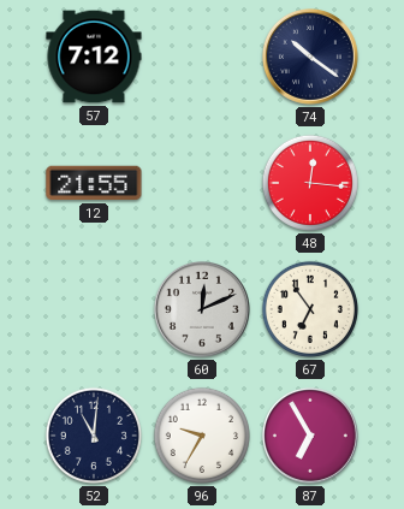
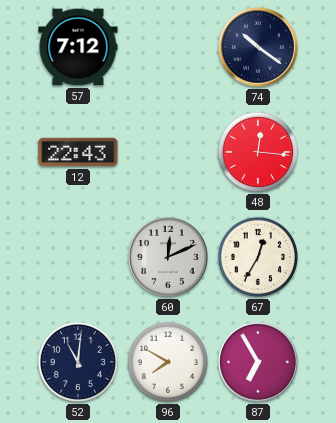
12: 21:55 -> 22:43
67: 6:54 -> 12:35
96: 9:35 -> 7:50
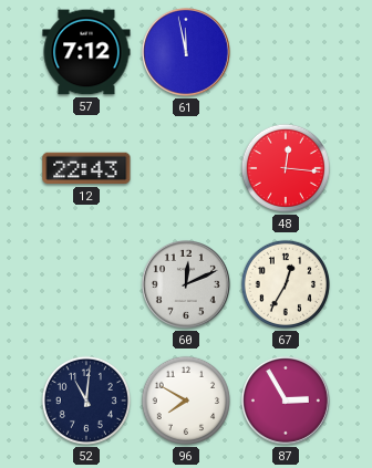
61: none -> 11:58
74: 10:21 -> none
87: 6:55 -> 2:55
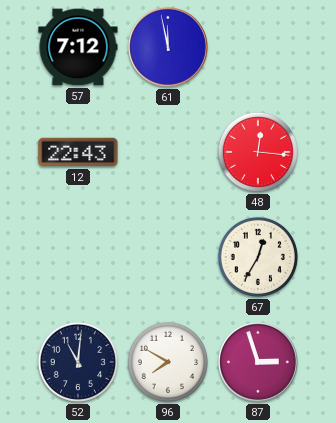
60: 12:11 -> none
87: 2:55 -> 2:57
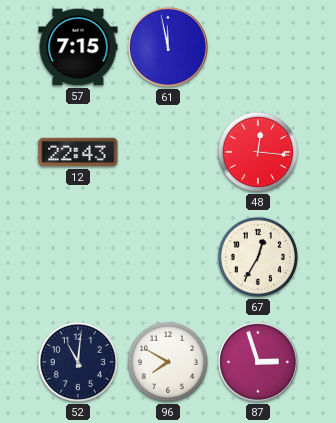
57: 7:12 -> 7:15
